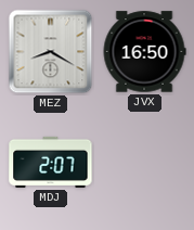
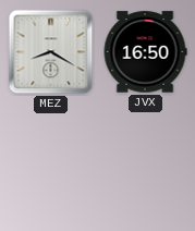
MDJ: 2:07 -> none
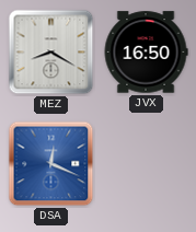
DSA: none -> 12:19
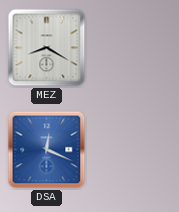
JVX: 16:50 -> none
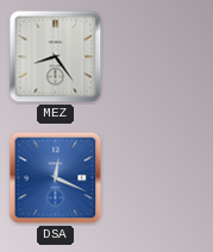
MEZ: 8:20 -> 8:24
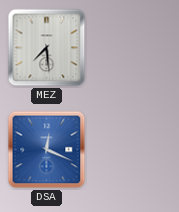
MEZ: 8:24 -> 7:29
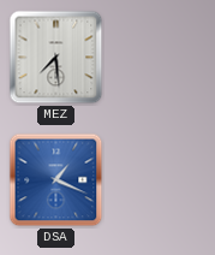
DSA: 12:19 -> 1:19
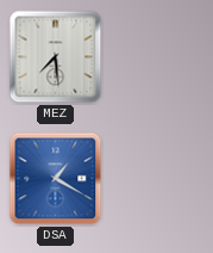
DSA: 1:19 -> 1:20
